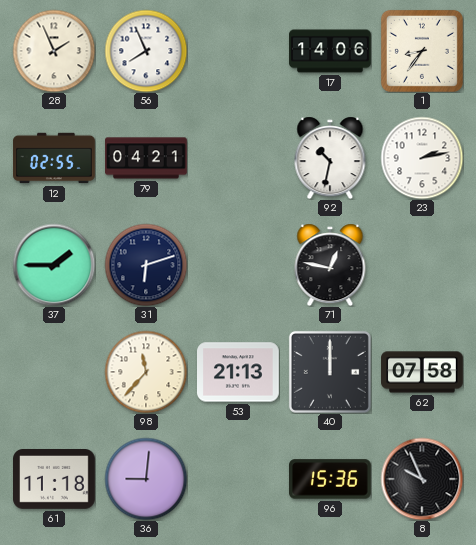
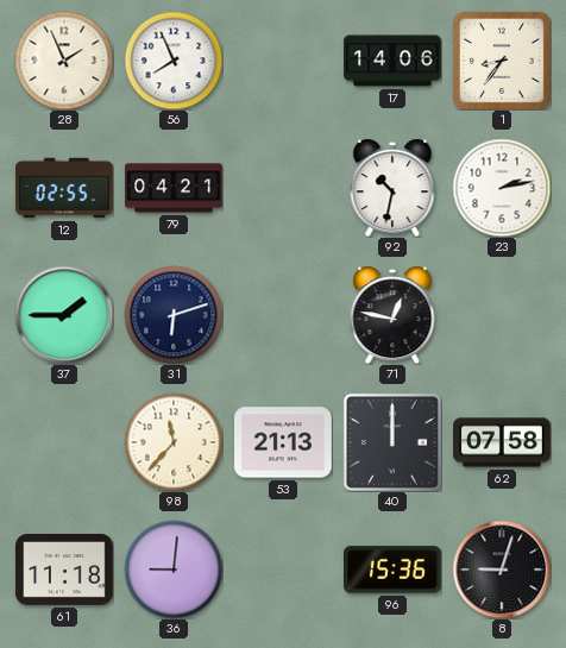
8: 9:56 -> 9:03
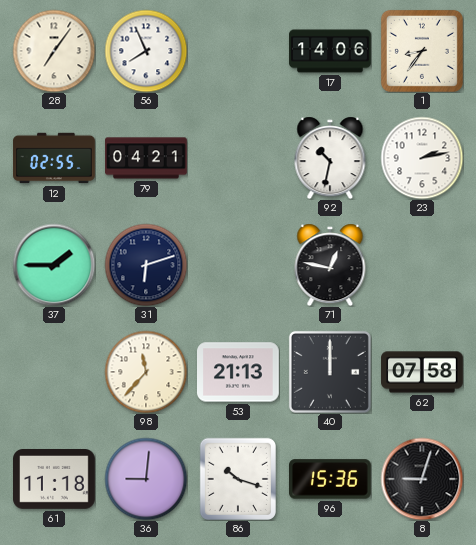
28: 1:56 -> 7:06
86: none -> 10:18
